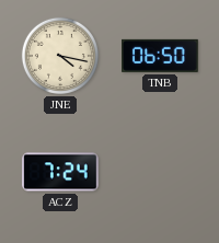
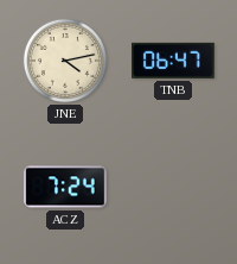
JNE: 4:17 -> 4:13
TNB: 06:50 -> 06:47
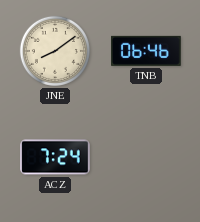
JNE: 4:13 -> 8:09
TNB: 06:47 -> 06:46
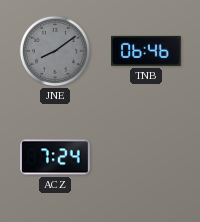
JNE dial: cream -> grey
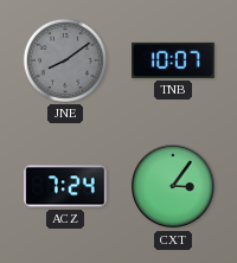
TNB: 06:46 -> 10:07
CXT: none -> 3:06
